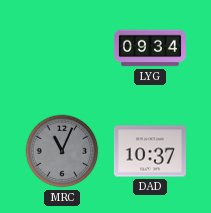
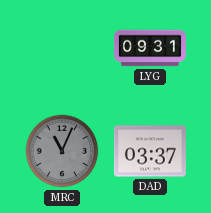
LYG: 09:34 -> 09:31
DAD: 10:37 -> 03:37
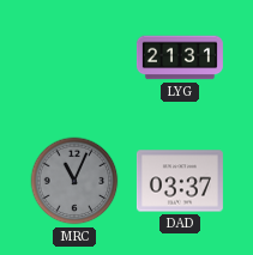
LYG: 09:31 -> 21:31
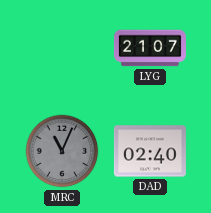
LYG: 21:31 -> 21:07
DAD: 03:37 -> 02:40
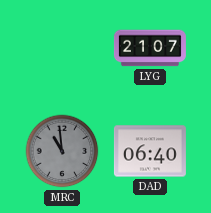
MRC: 11:04 -> 10:59
DAD: 02:40 -> 06:40
